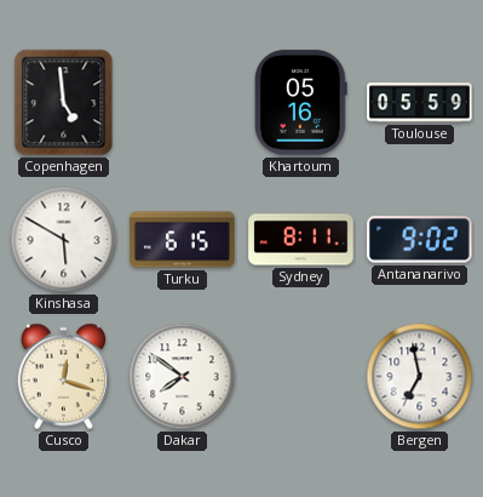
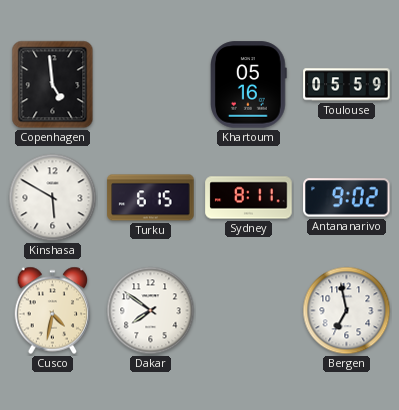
Cusco: 12:18 -> 4:32
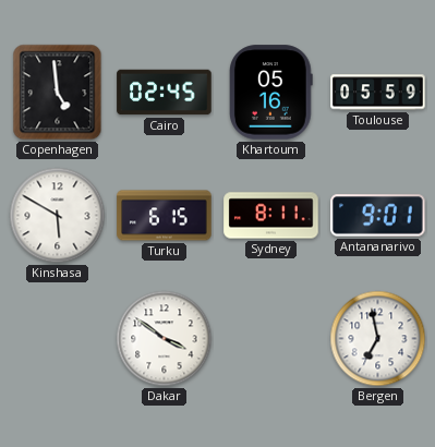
Cairo: none -> 02:45
Antananarivo: 9:02 -> 9:01
Cusco: 4:32 -> none
Dakar: 7:51 -> 3:51
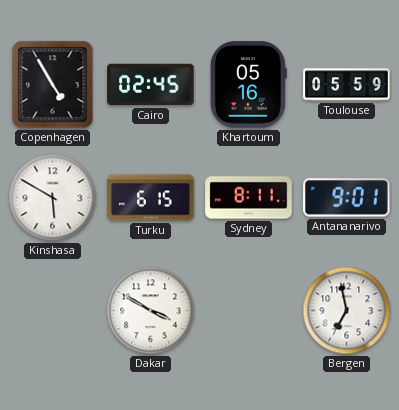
Copenhagen: 4:59 -> 4:55
Dakar: 3:51 -> 3:50
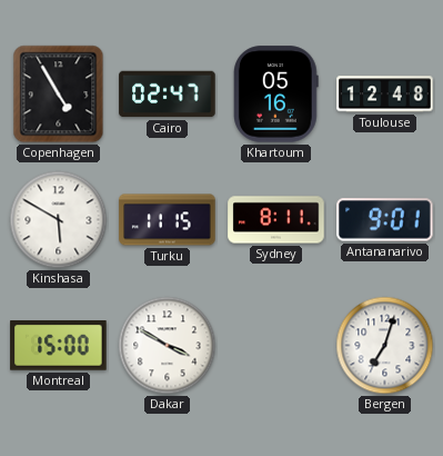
Cairo: 02:45 -> 02:47
Toulouse: 05:59 -> 12:48
Turku: 6:15 -> 11:15
Montreal: none -> 15:00
Bergen: 6:58 -> 7:03
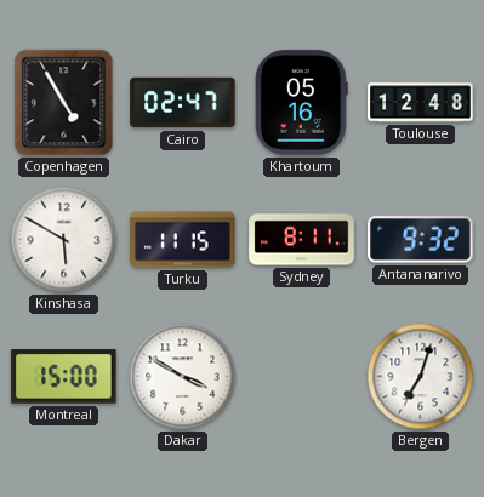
Antananarivo: 9:01 -> 9:32
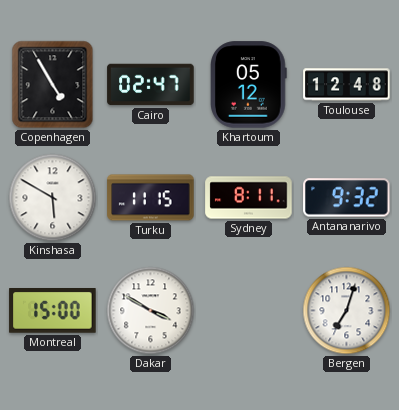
Khartoum: 05:16 -> 05:12
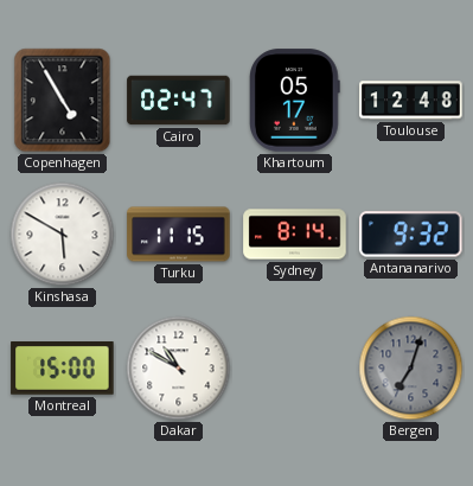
Khartoum: 05:12 -> 05:17
Sydney: 8:11 -> 8:14
Dakar: 3:50 -> 10:50
Bergen dial: white -> grey
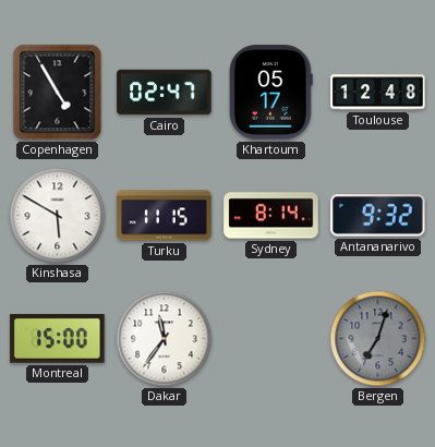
Dakar: 10:50 -> 11:36
